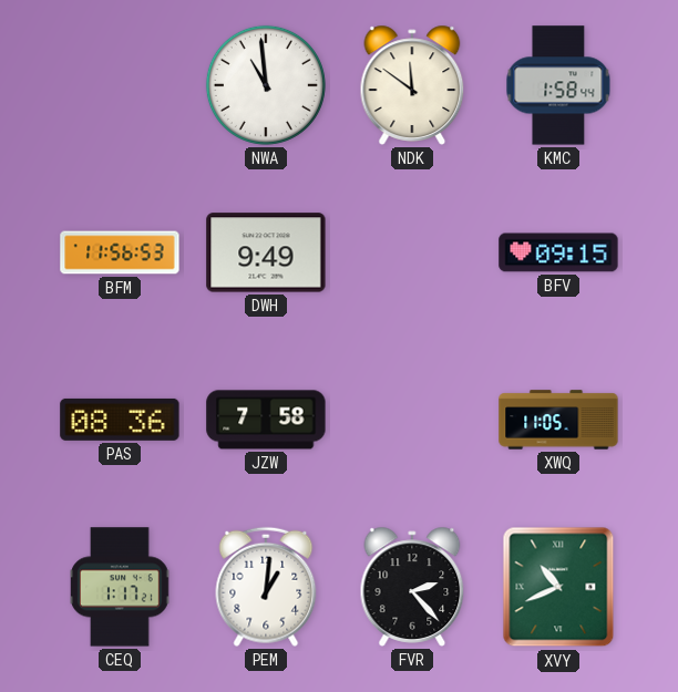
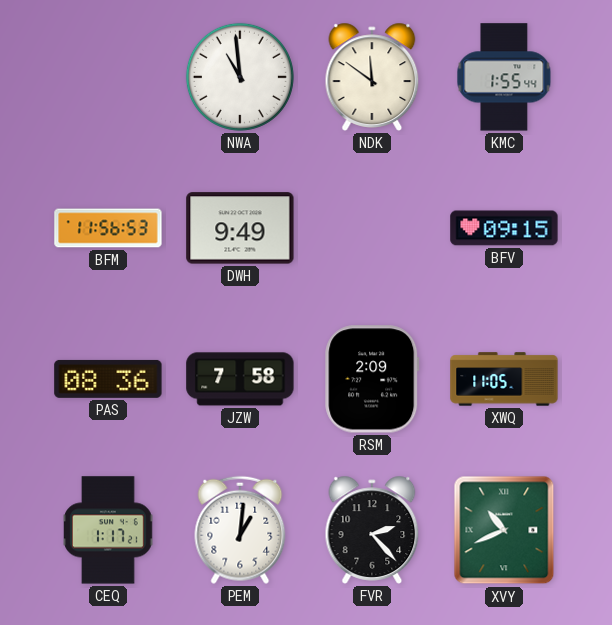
KMC: 1:58 -> 1:55
RSM: none -> 2:09
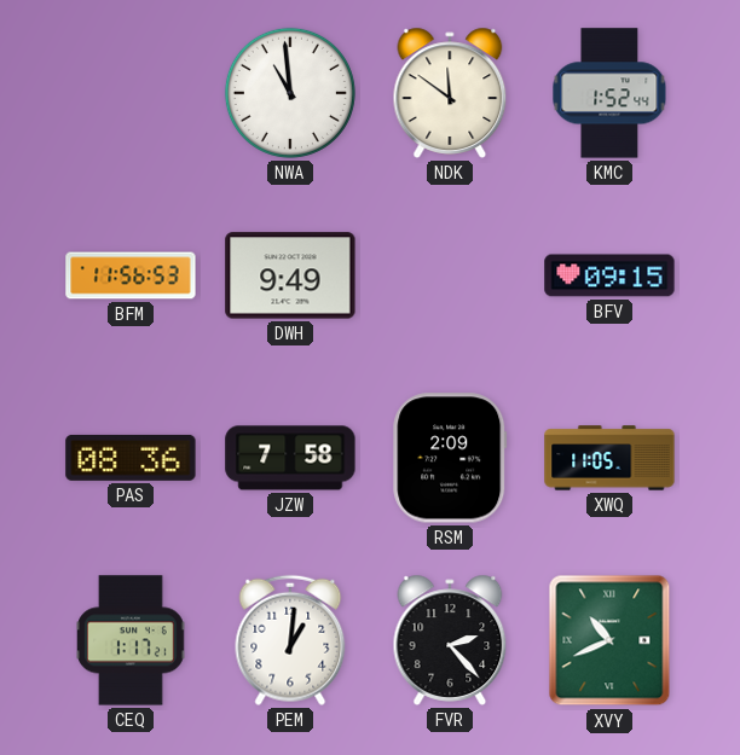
KMC: 1:55 -> 1:52
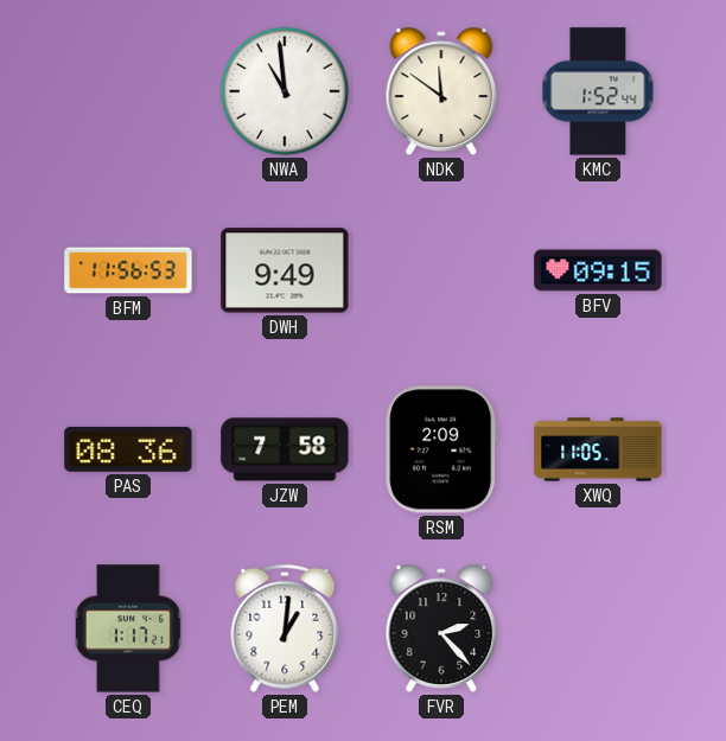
XVY: 10:41 -> none
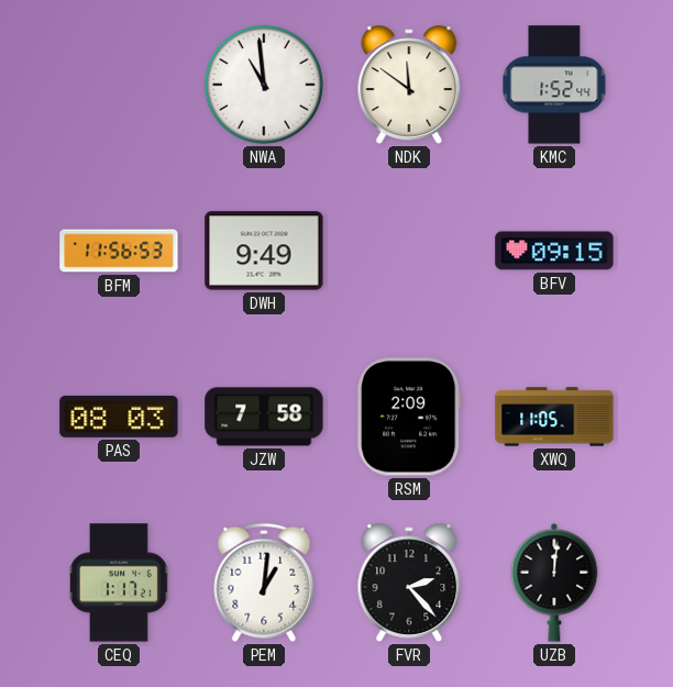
PAS: 08:36 -> 08:03
UZB: none -> 12:01
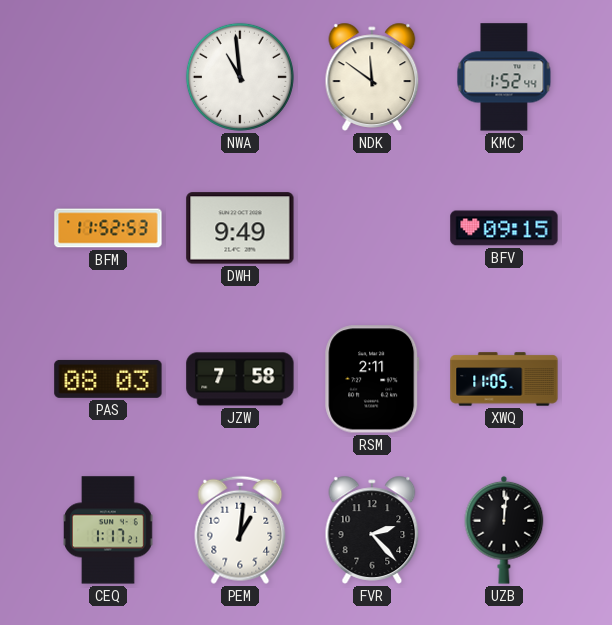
BFM: 11:56 -> 11:52
RSM: 2:09 -> 2:11
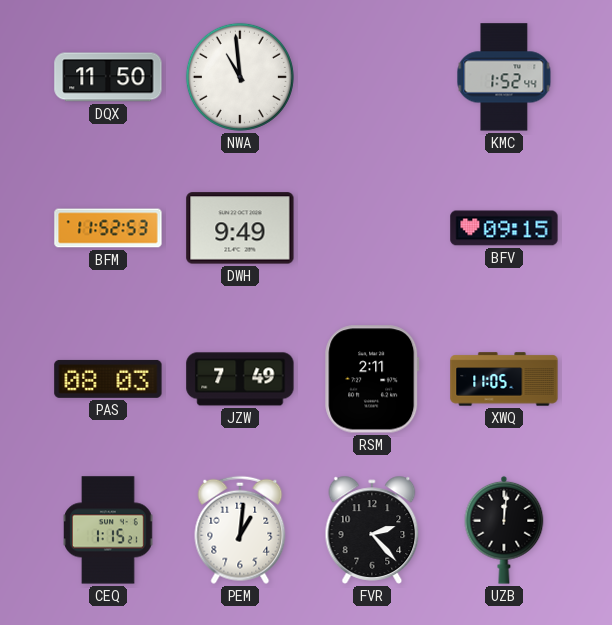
DQX: none -> 11:50
NDK: 11:51 -> none
JZW: 7:58 -> 7:49
CEQ: 1:17 -> 1:15
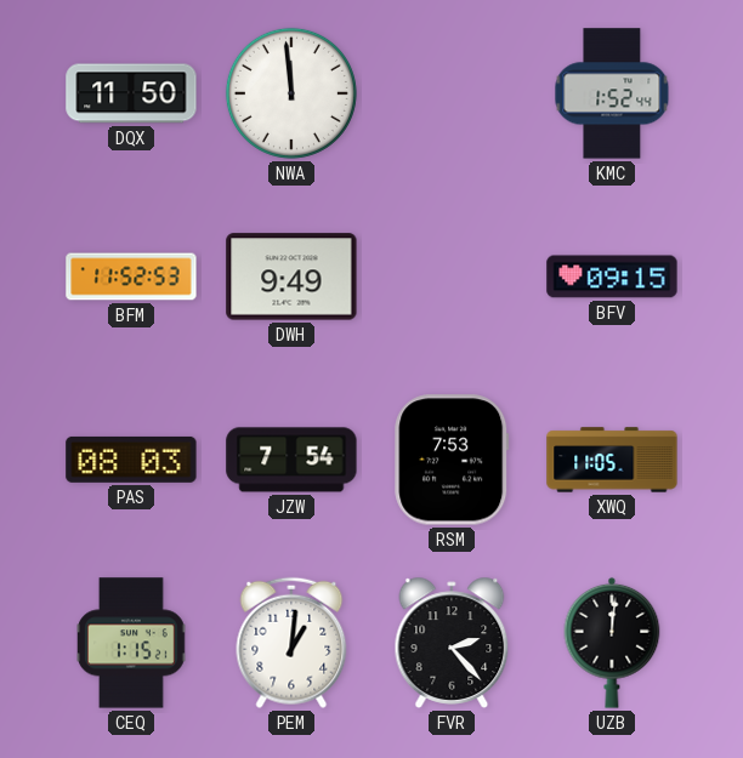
NWA: 10:59 -> 11:59
JZW: 7:49 -> 7:54
RSM: 2:11 -> 7:53
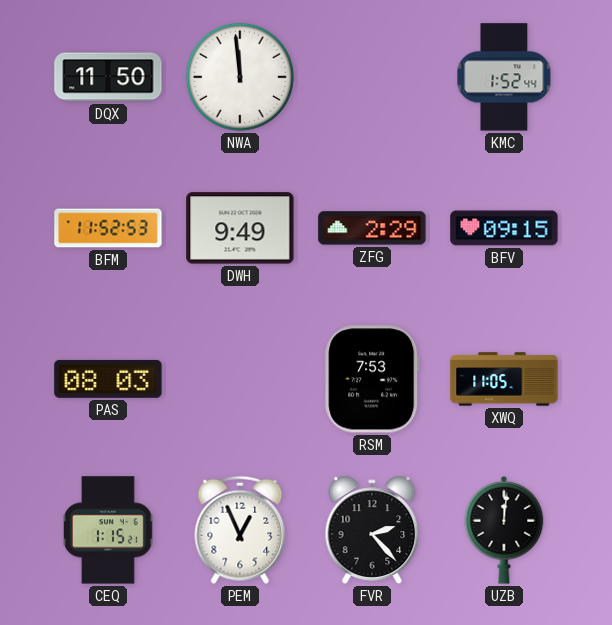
ZFG: none -> 2:29
JZW: 7:54 -> none
PEM: 1:01 -> 12:56
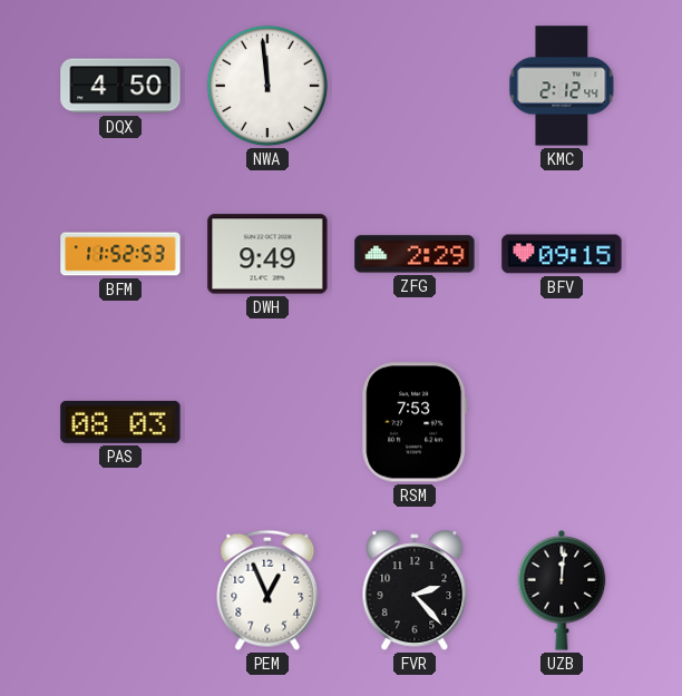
DQX: 11:50 -> 4:50
KMC: 1:52 -> 2:12
XWQ: 11:05 -> none
CEQ: 1:15 -> none
